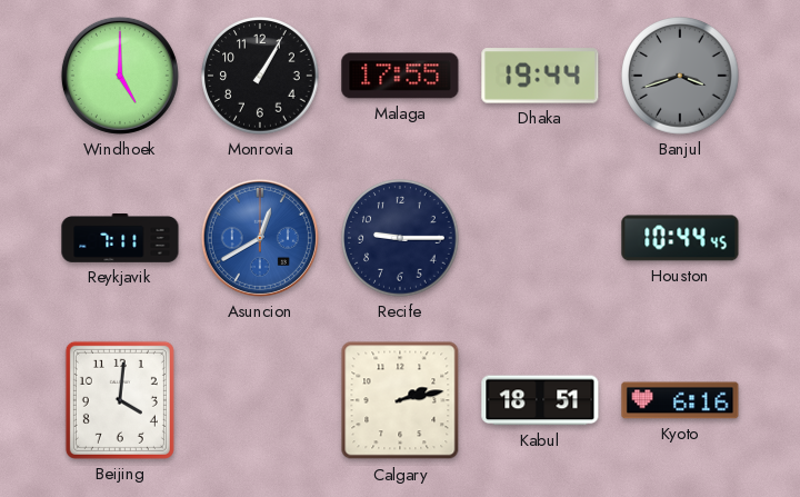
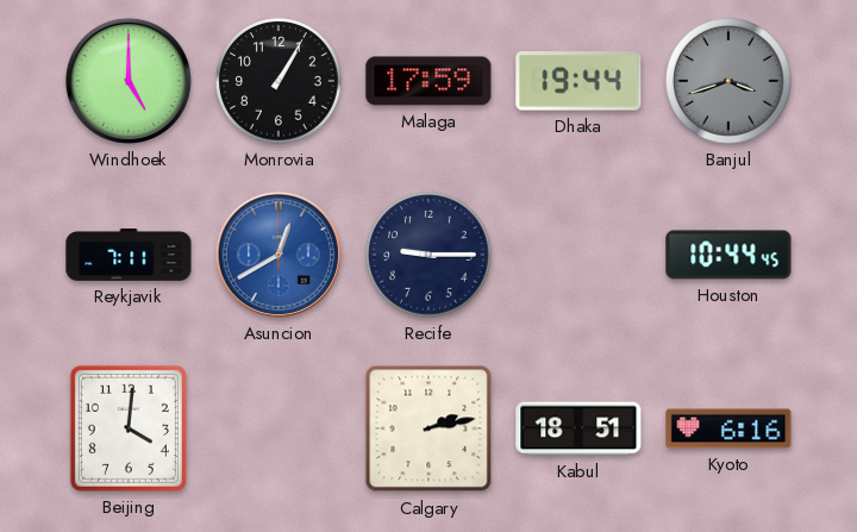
Malaga: 17:55 -> 17:59
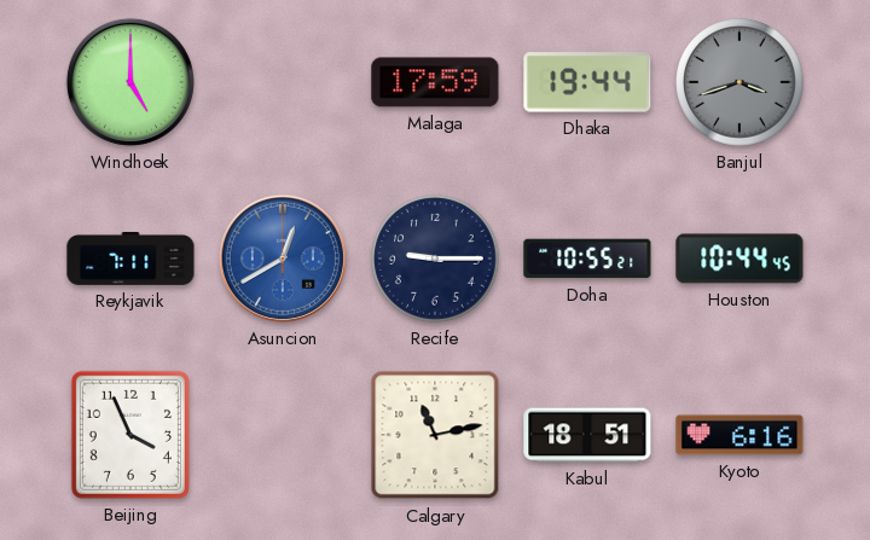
Monrovia: 1:05 -> none
Doha: none -> 10:55
Beijing: 4:01 -> 3:56
Calgary: 2:13 -> 11:13
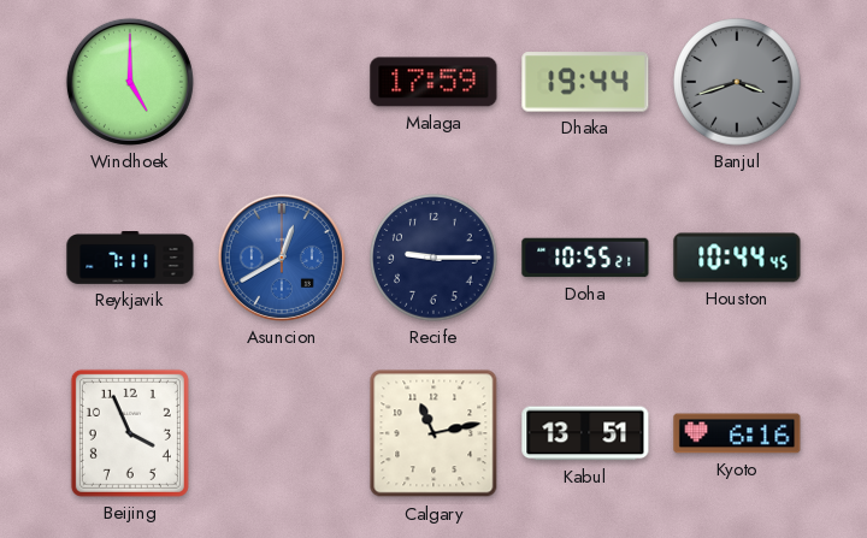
Kabul: 18:51 -> 13:51
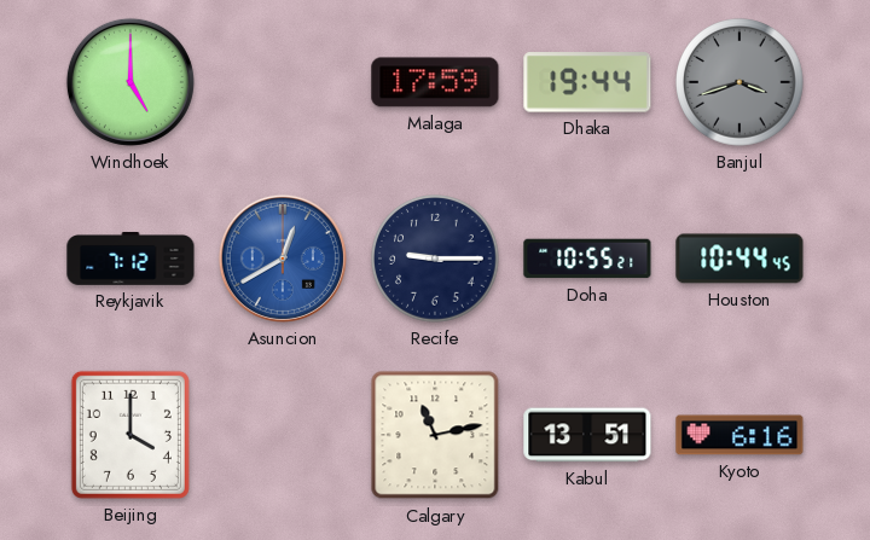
Reykjavik: 7:11 -> 7:12
Beijing: 3:56 -> 4:00
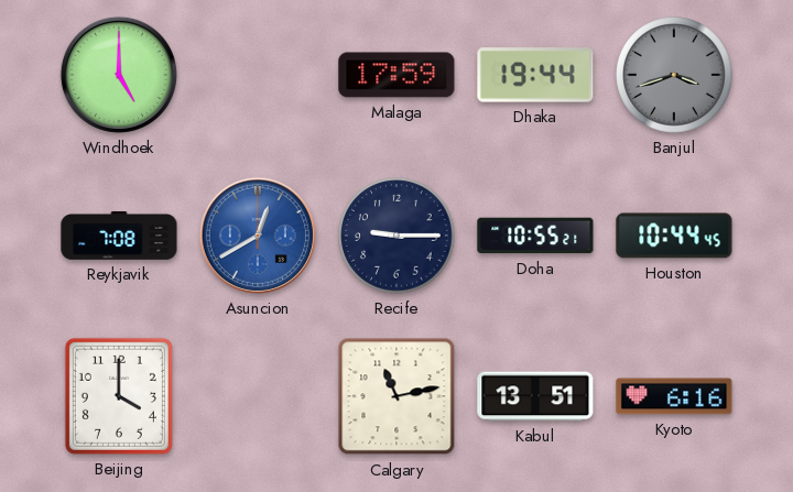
Reykjavik: 7:12 -> 7:08
